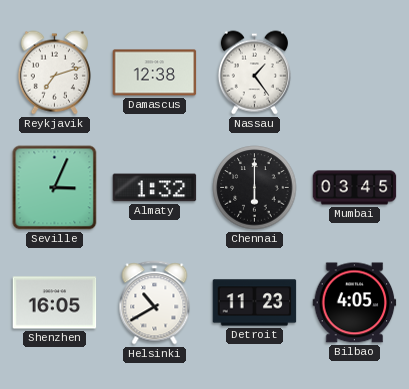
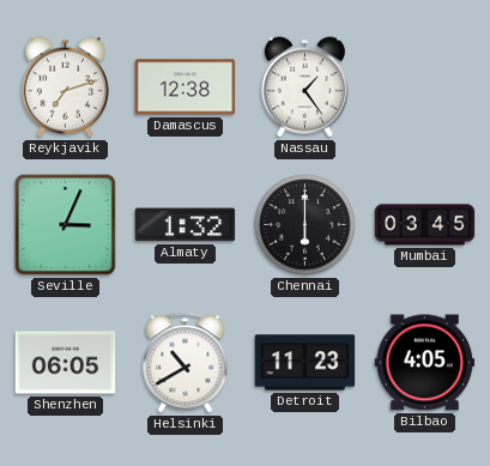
Shenzhen: 16:05 -> 06:05
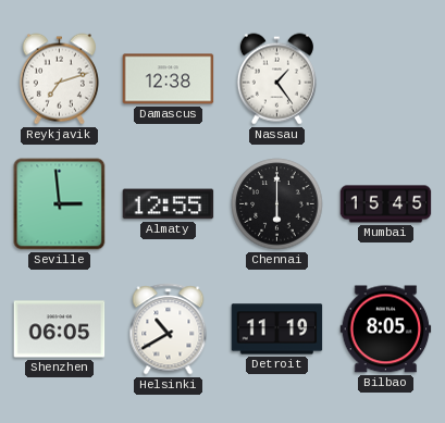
Seville: 3:04 -> 2:59
Almaty: 1:32 -> 12:55
Mumbai: 03:45 -> 15:45
Detroit: 11:23 -> 11:19
Bilbao: 4:05 -> 8:05
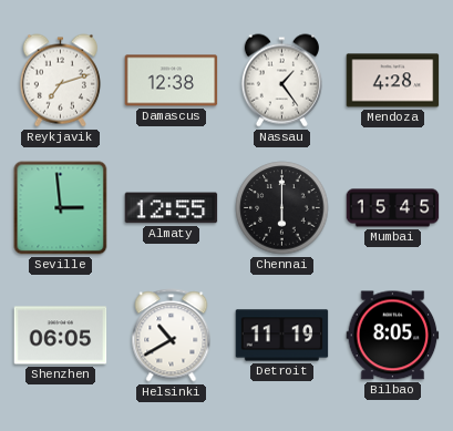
Mendoza: none -> 4:28
